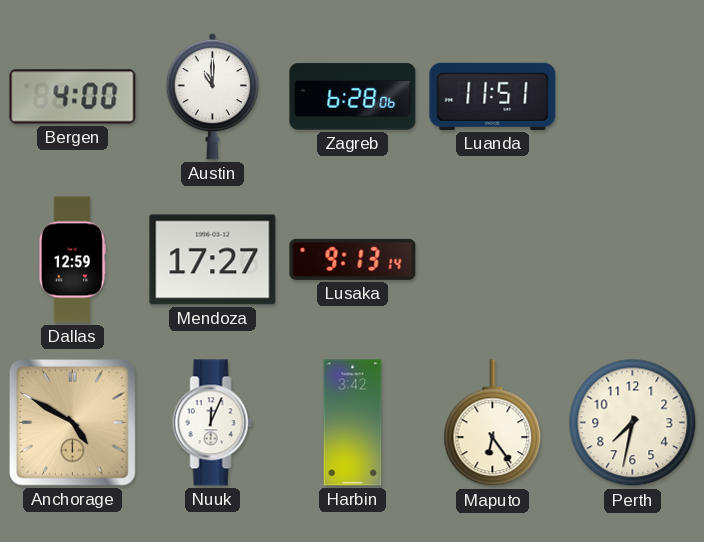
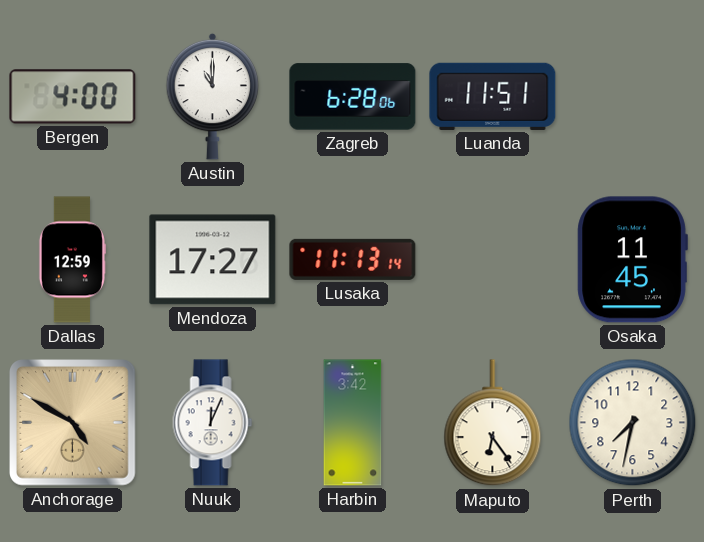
Lusaka: 9:13 -> 11:13
Osaka: none -> 11:45
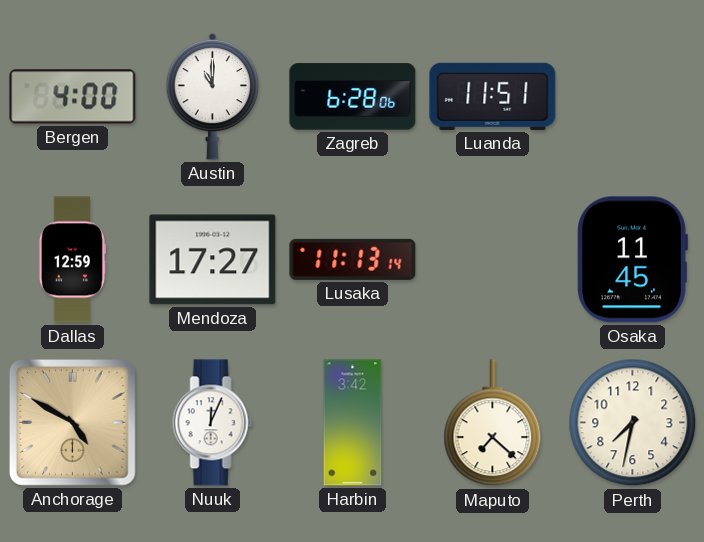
Maputo: 6:24 -> 7:22
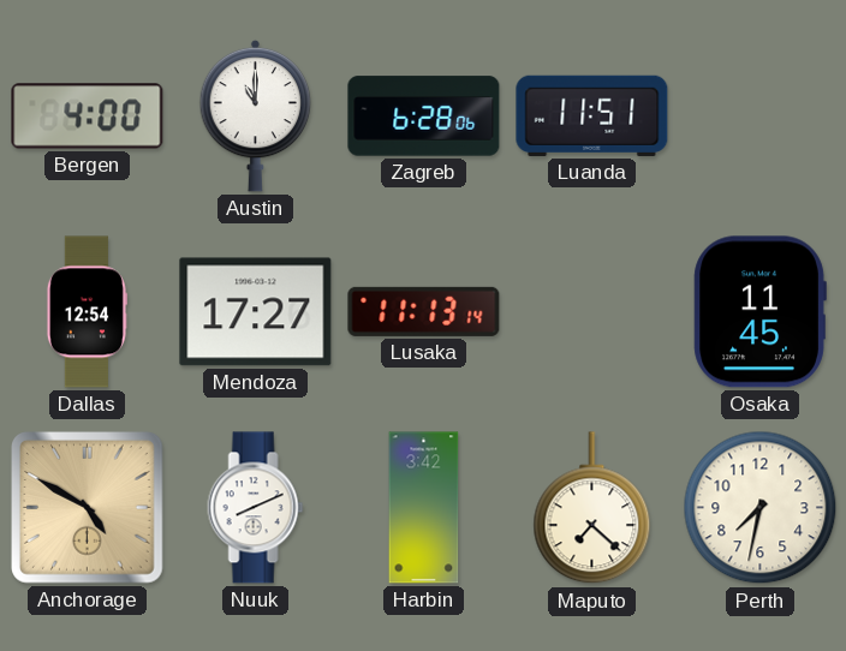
Dallas: 12:59 -> 12:54
Nuuk: 12:04 -> 8:11
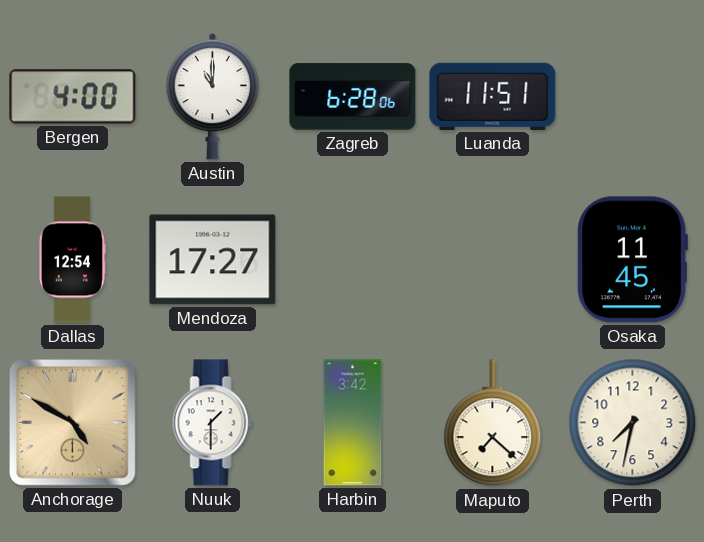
Lusaka: 11:13 -> none
Nuuk: 8:11 -> 1:30
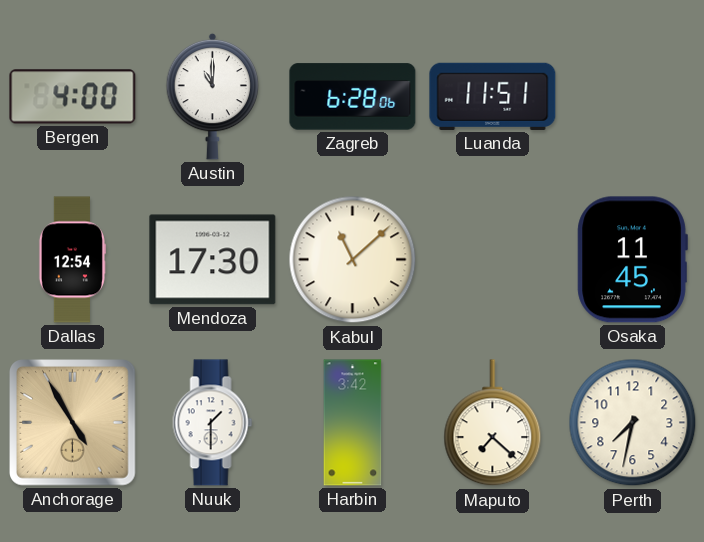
Mendoza: 17:27 -> 17:30
Kabul: none -> 11:08
Anchorage: 4:50 -> 4:55
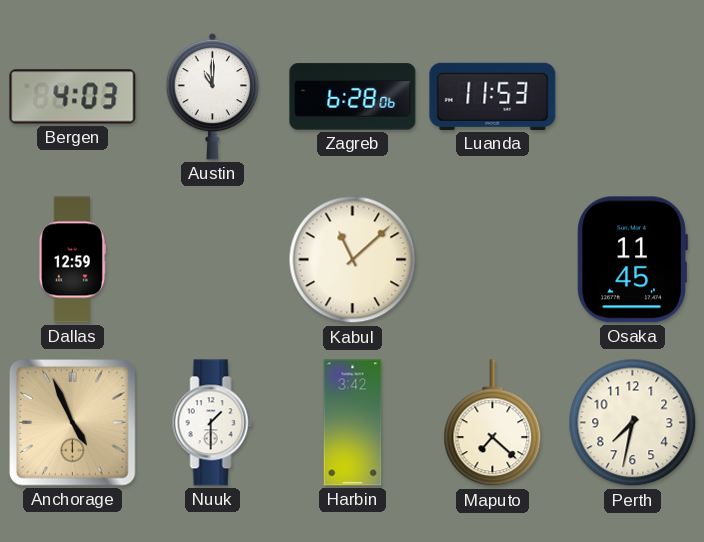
Bergen: 4:00 -> 4:03
Luanda: 11:51 -> 11:53
Dallas: 12:54 -> 12:59
Mendoza: 17:30 -> none
Anchorage: 4:55 -> 4:56
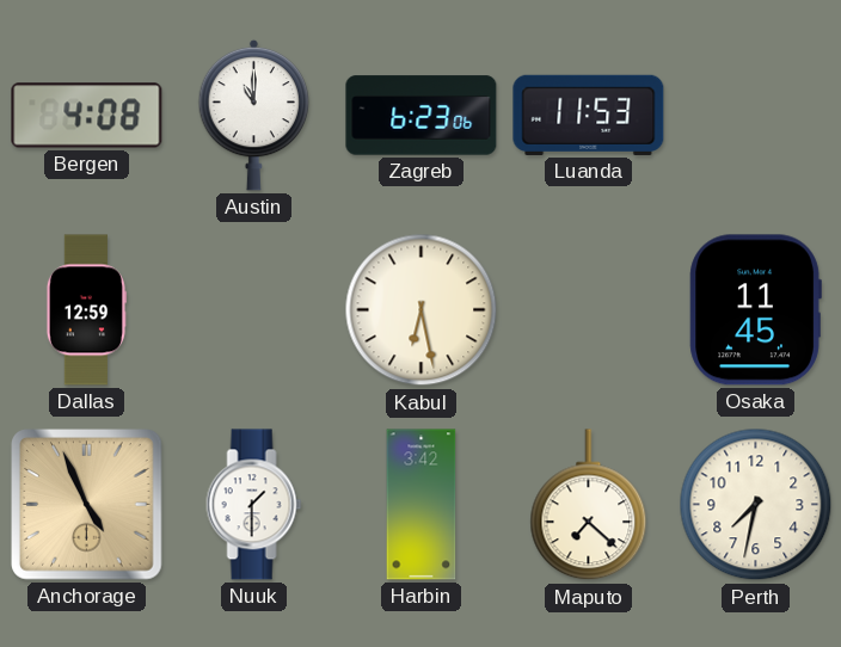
Bergen: 4:03 -> 4:08
Zagreb: 6:28 -> 6:23
Kabul: 11:08 -> 6:28
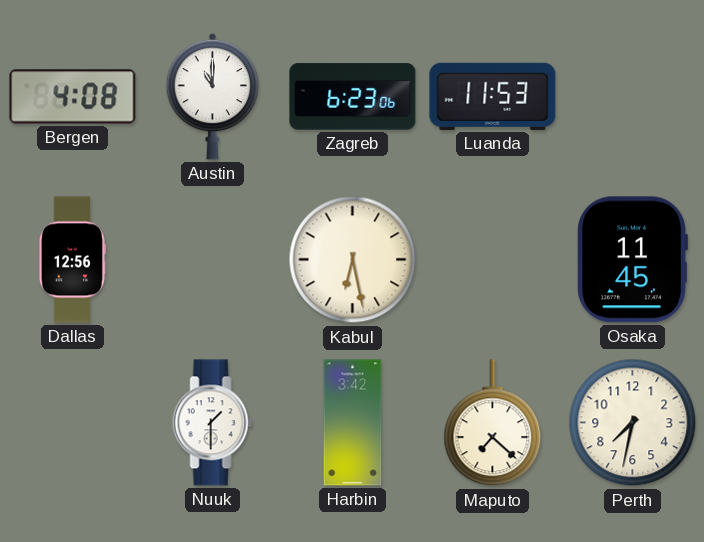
Dallas: 12:59 -> 12:56
Anchorage: 4:56 -> none
